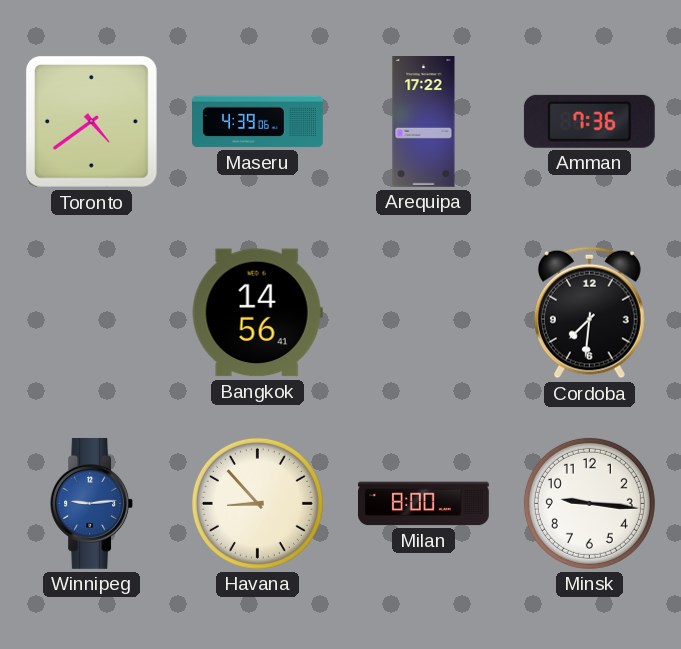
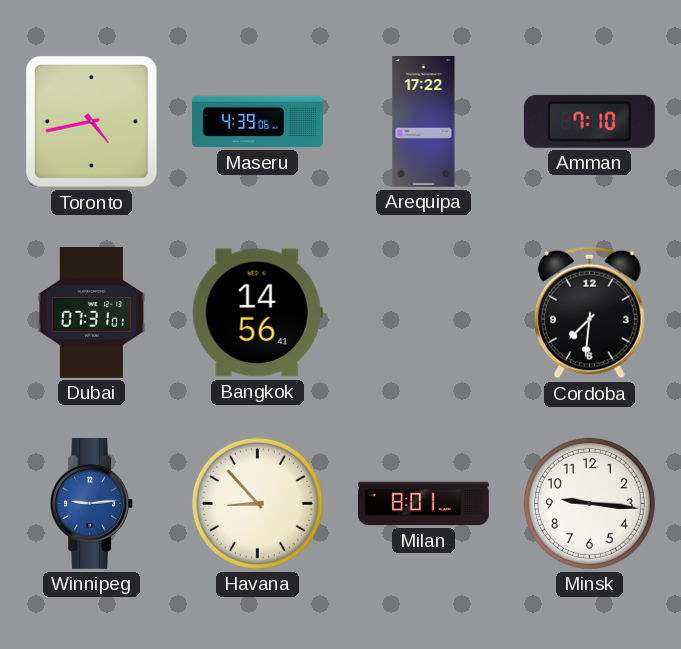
Toronto: 4:39 -> 4:43
Amman: 7:36 -> 7:10
Dubai: none -> 07:31
Milan: 8:00 -> 8:01
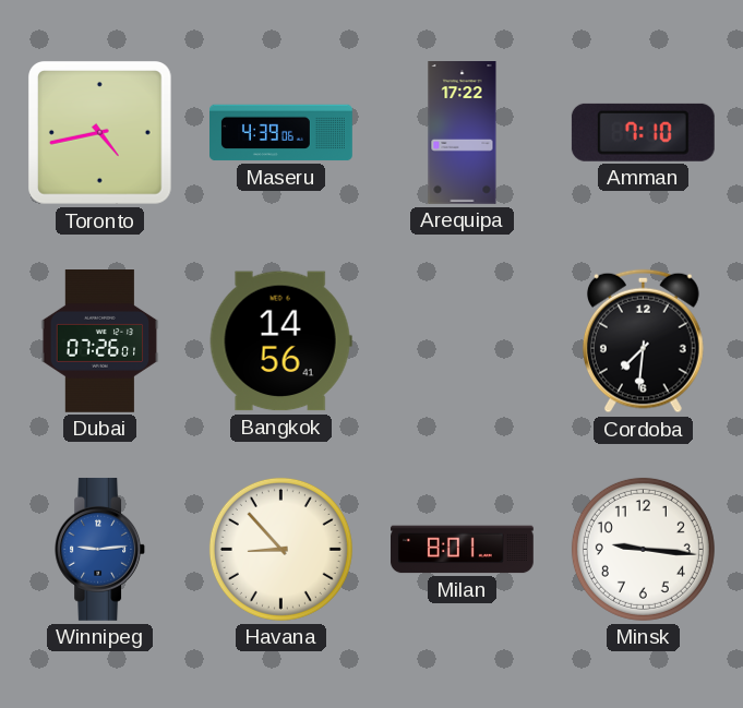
Dubai: 07:31 -> 07:26
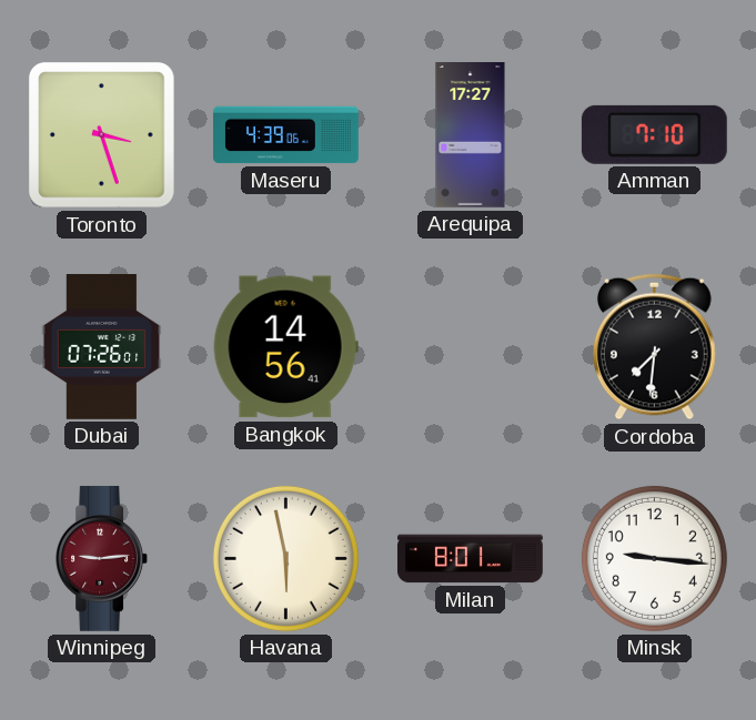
Toronto: 4:43 -> 3:27
Arequipa: 17:22 -> 17:27
Winnipeg dial: blue -> burgundy
Havana: 8:53 -> 5:58
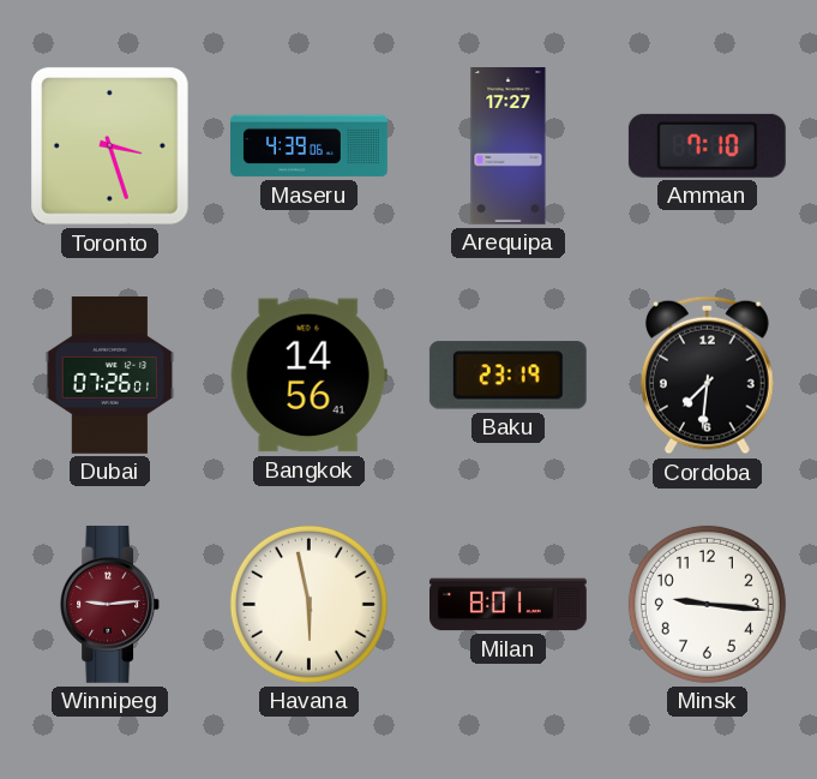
Baku: none -> 23:19
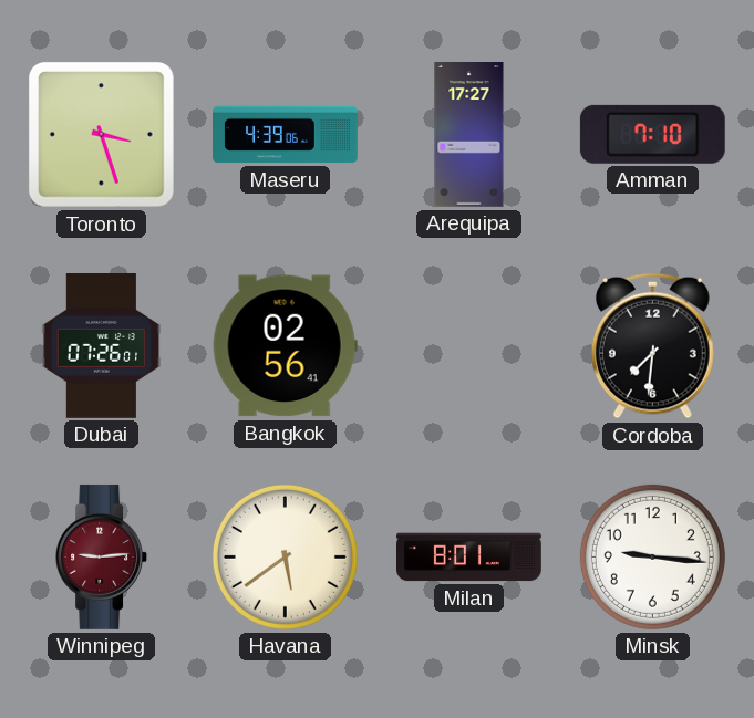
Bangkok: 14:56 -> 02:56
Baku: 23:19 -> none
Havana: 5:58 -> 5:39
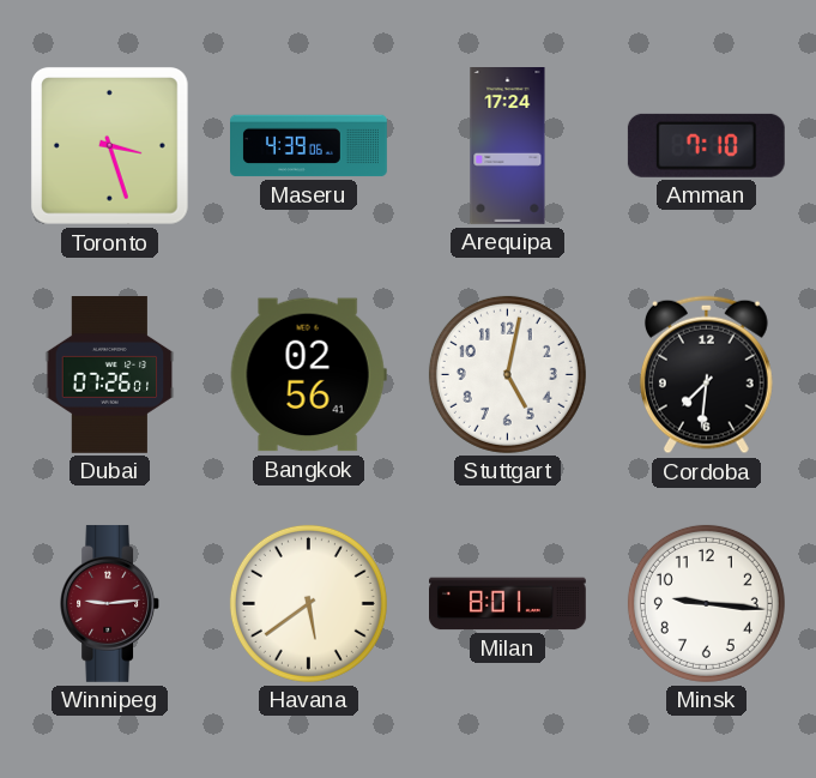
Arequipa: 17:27 -> 17:24
Stuttgart: none -> 5:02
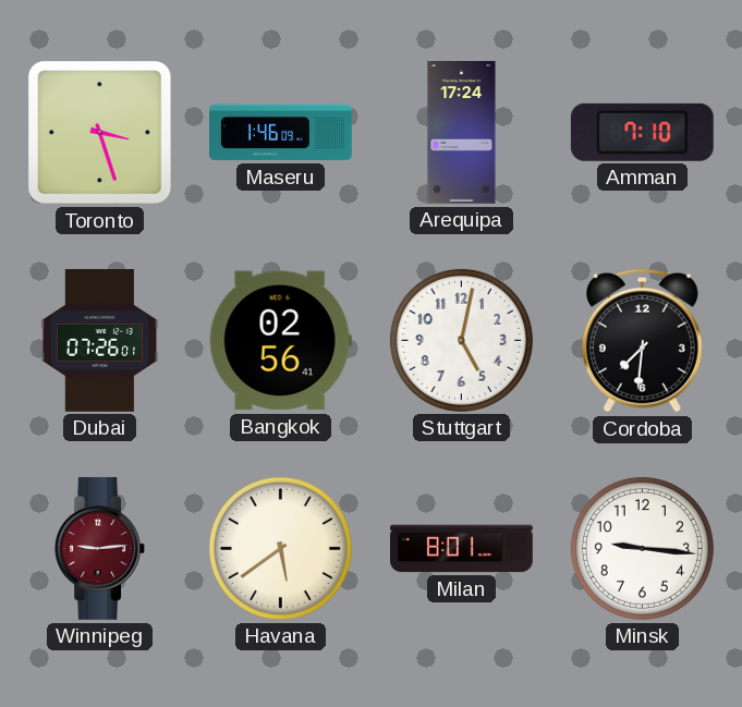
Maseru: 4:39 -> 1:46
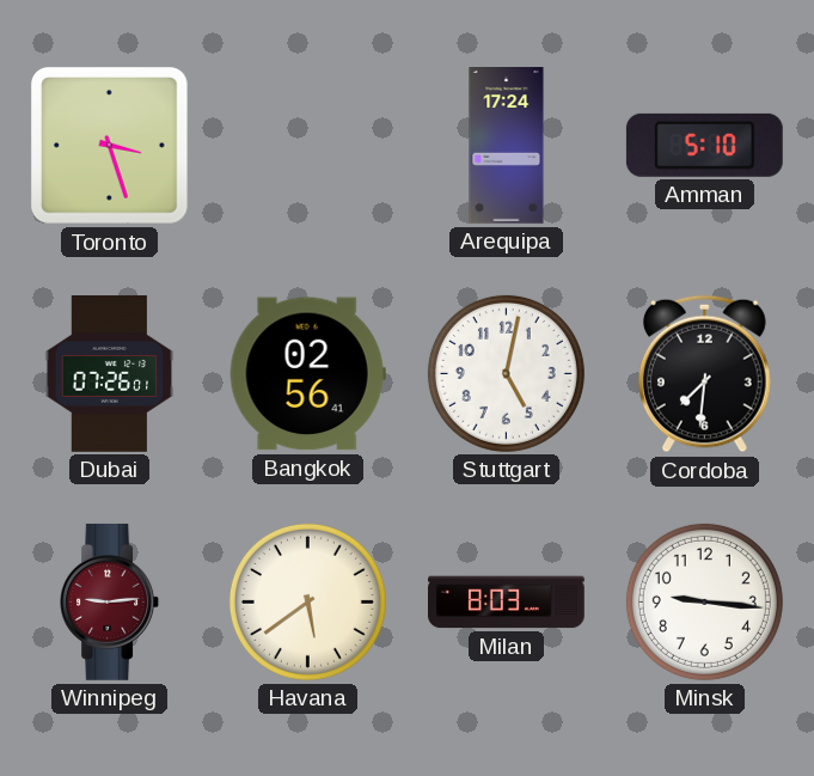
Maseru: 1:46 -> none
Amman: 7:10 -> 5:10
Milan: 8:01 -> 8:03
